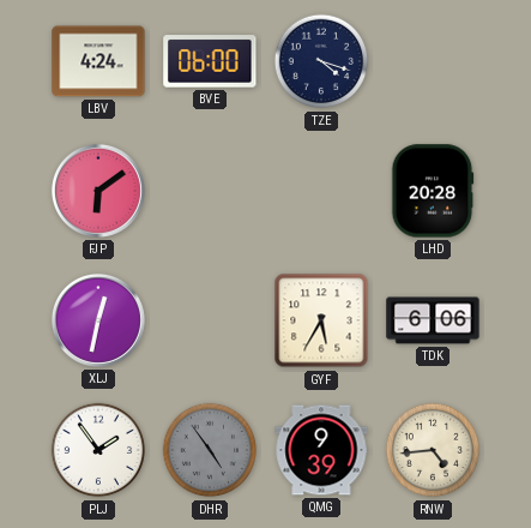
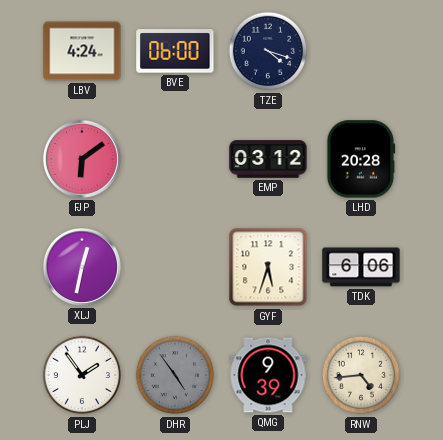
EMP: none -> 03:12
GYF: 5:35 -> 5:33
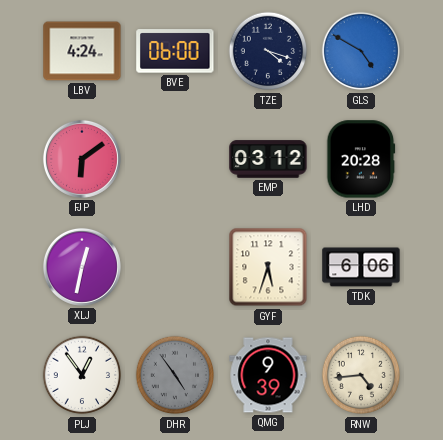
GLS: none -> 4:50
PLJ: 1:54 -> 12:54
